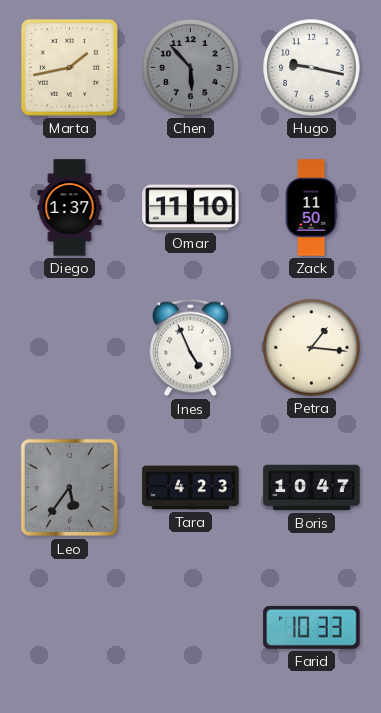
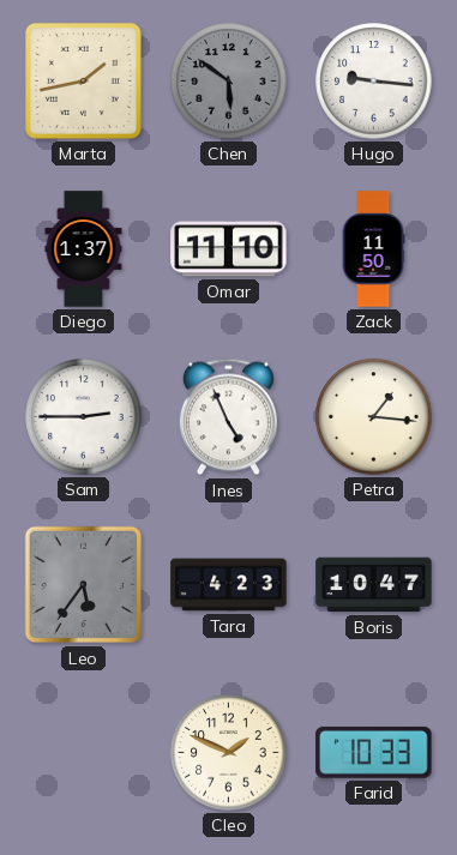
Chen: 5:53 -> 5:51
Hugo: 9:17 -> 9:16
Sam: none -> 2:45
Cleo: none -> 1:49
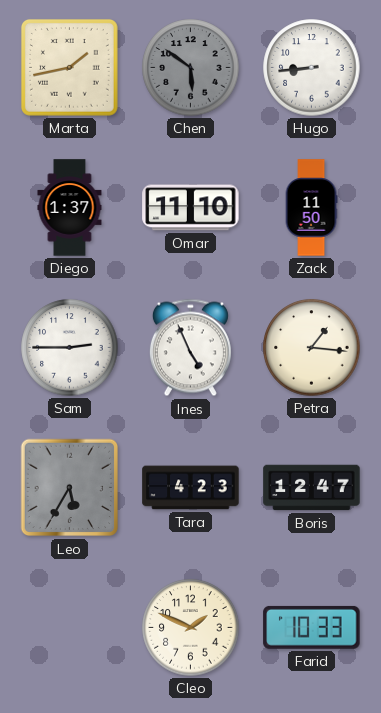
Hugo: 9:16 -> 8:44
Leo: 5:36 -> 5:35
Boris: 10:47 -> 12:47
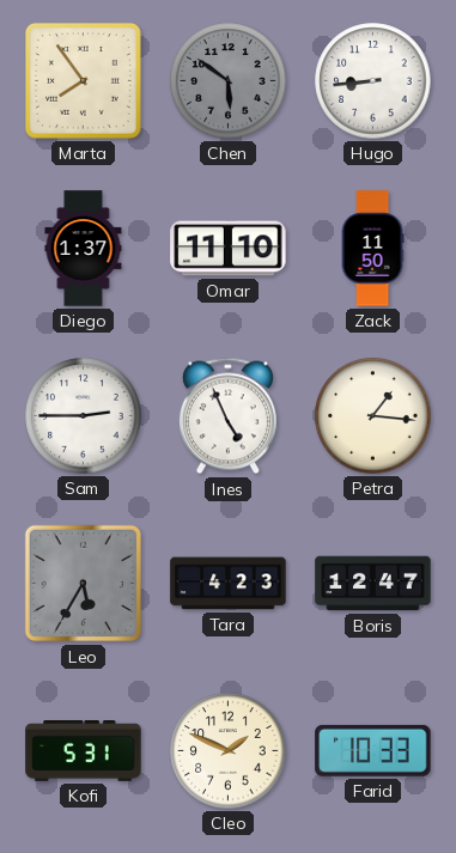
Marta: 1:43 -> 7:54
Kofi: none -> 5:31
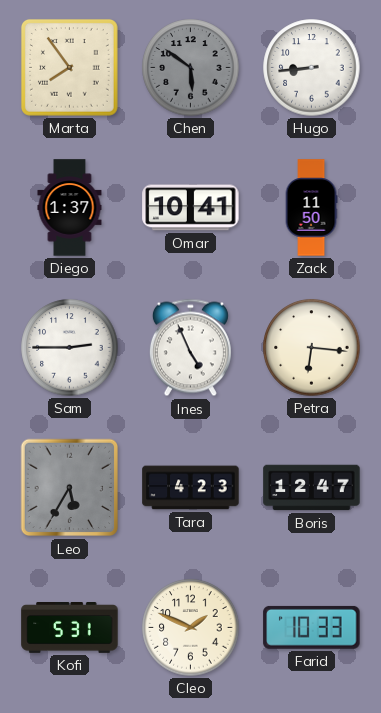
Omar: 11:10 -> 10:41
Petra: 1:16 -> 6:16
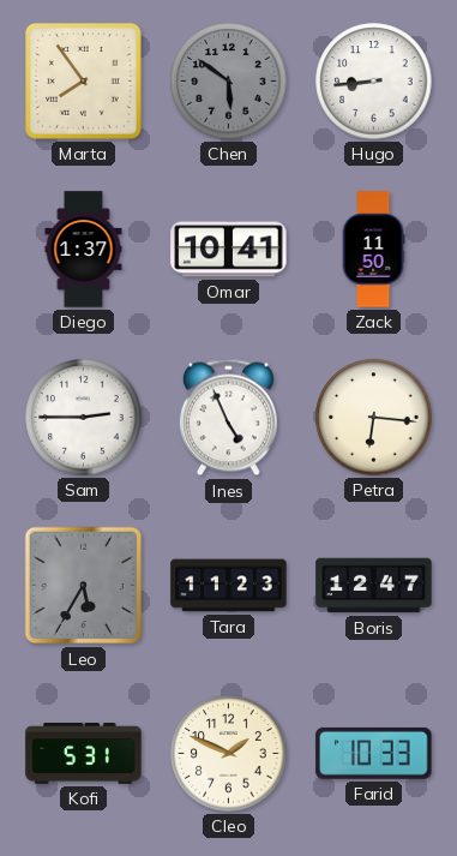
Tara: 4:23 -> 11:23
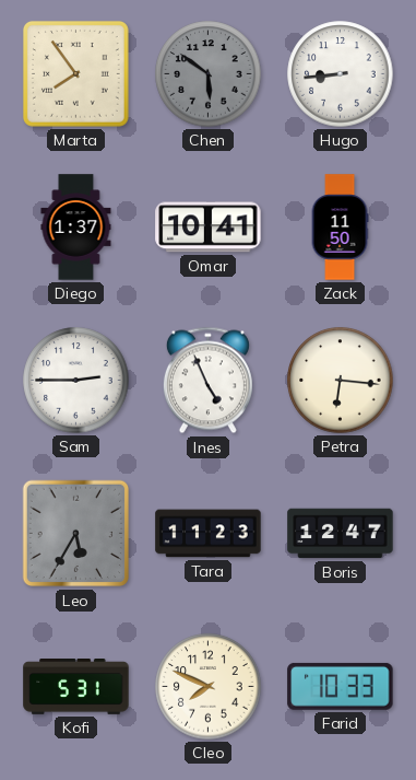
Cleo: 1:49 -> 7:49
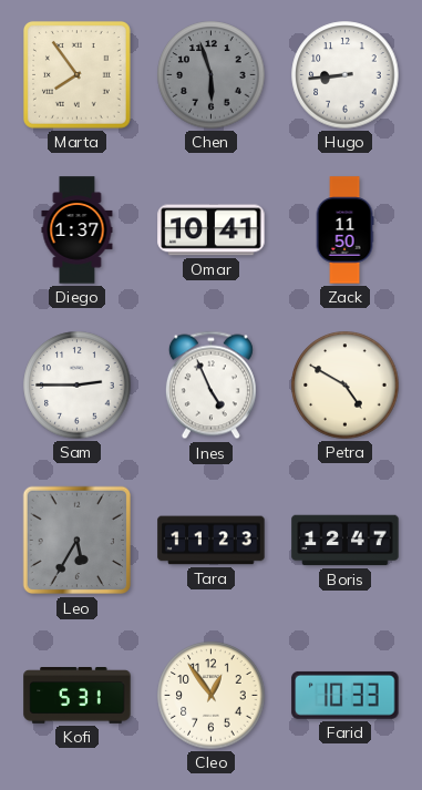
Chen: 5:51 -> 5:57
Petra: 6:16 -> 4:50
Cleo: 7:49 -> 12:54
